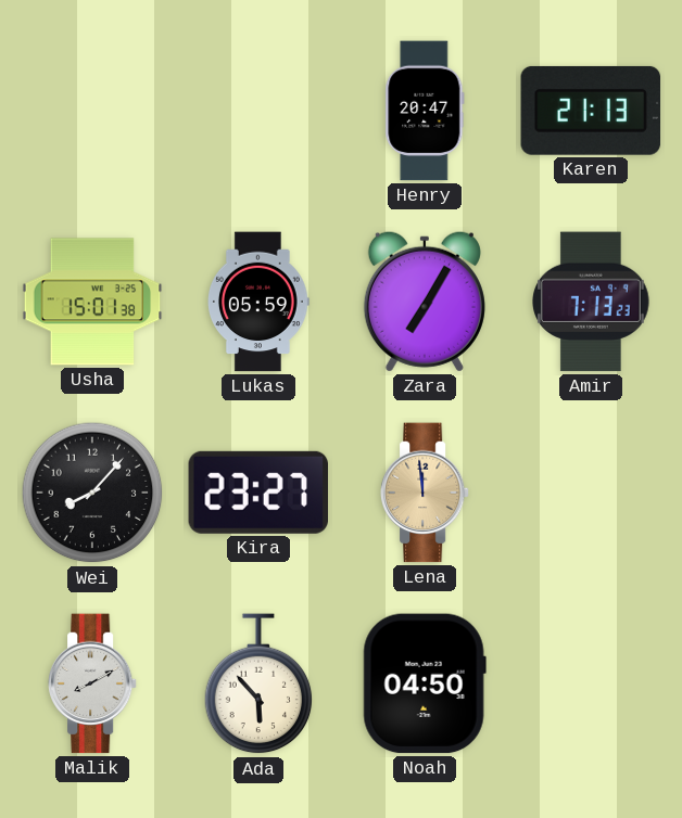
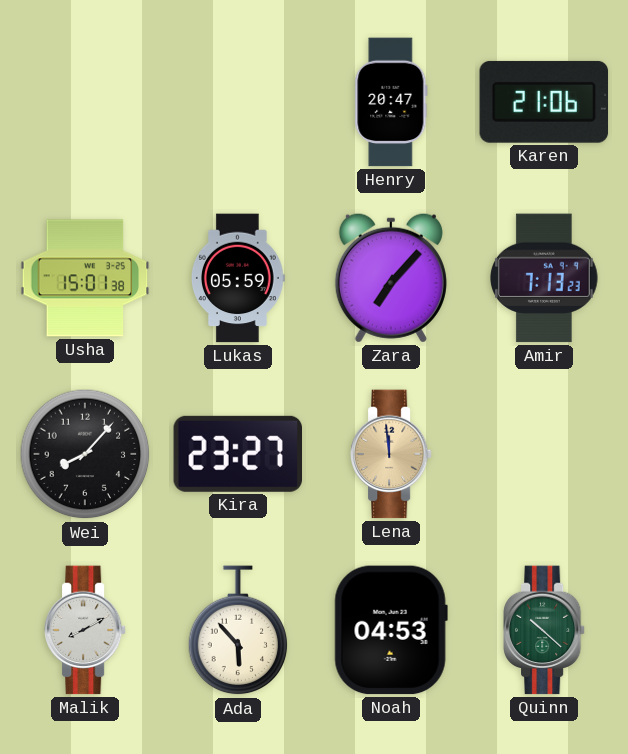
Karen: 21:13 -> 21:06
Zara: 7:05 -> 7:07
Noah: 04:50 -> 04:53
Quinn: none -> 10:22
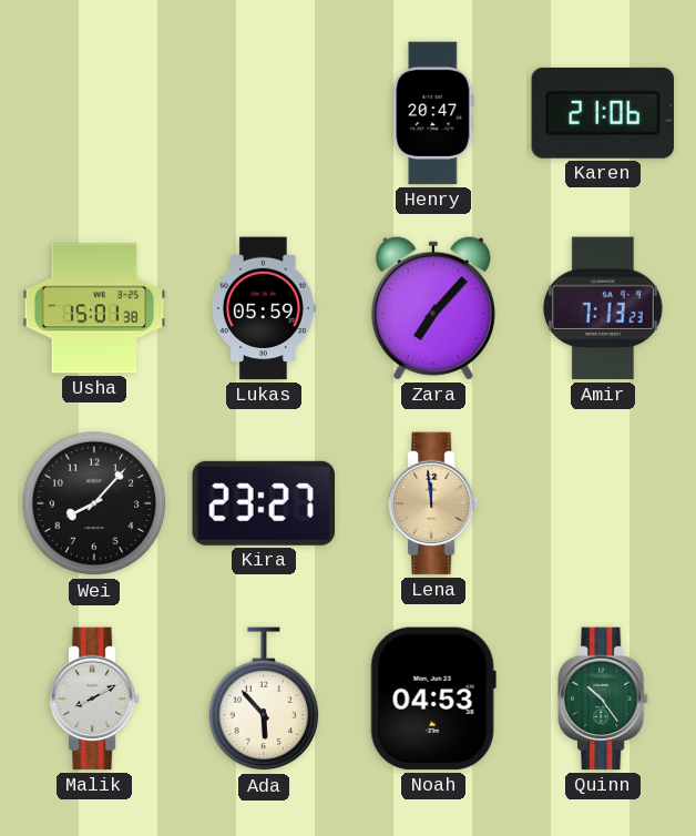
Quinn: 10:22 -> 10:24
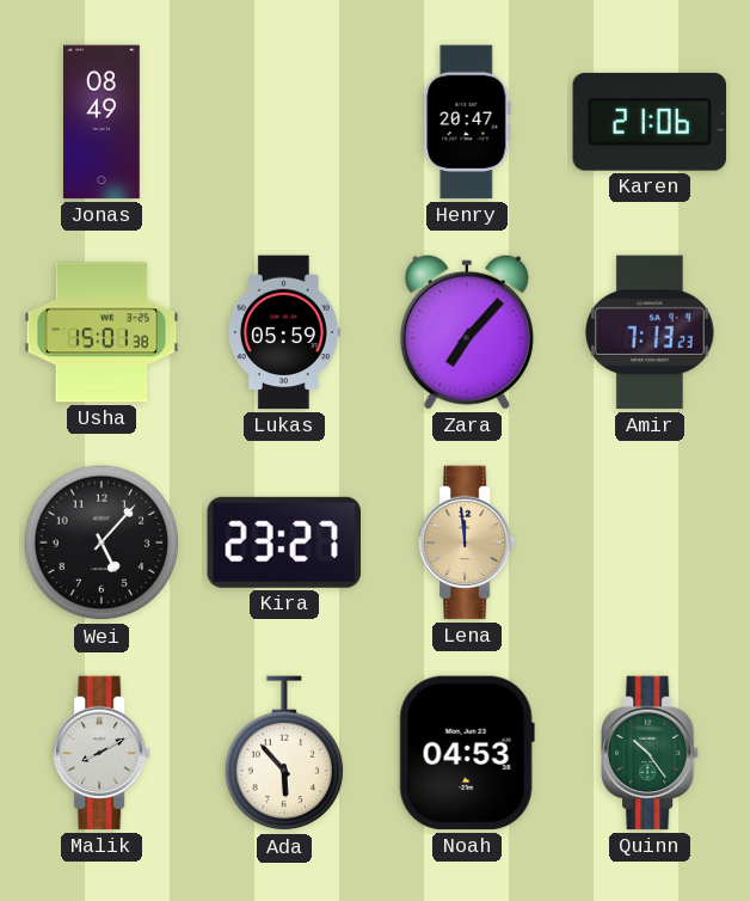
Jonas: none -> 08:49
Wei: 8:07 -> 5:07
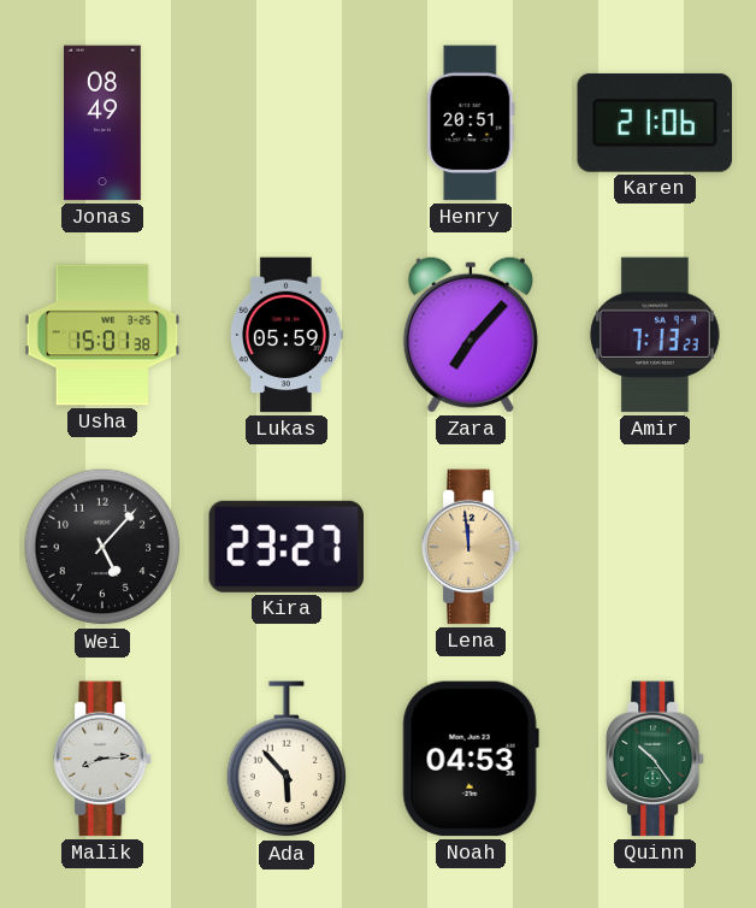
Henry: 20:47 -> 20:51
Malik: 8:10 -> 8:14
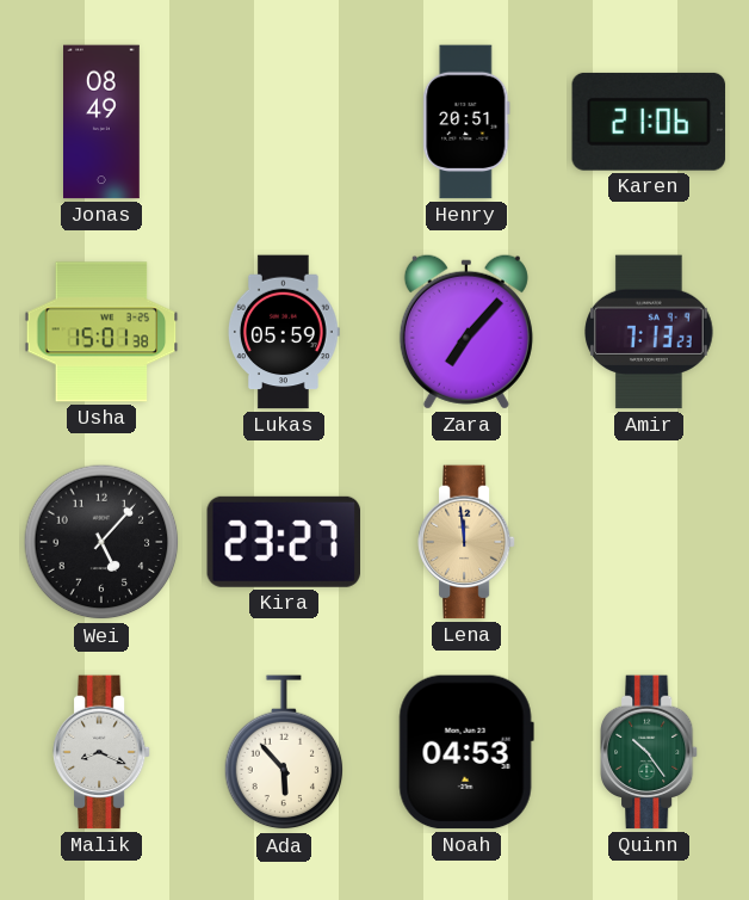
Malik: 8:14 -> 8:19
